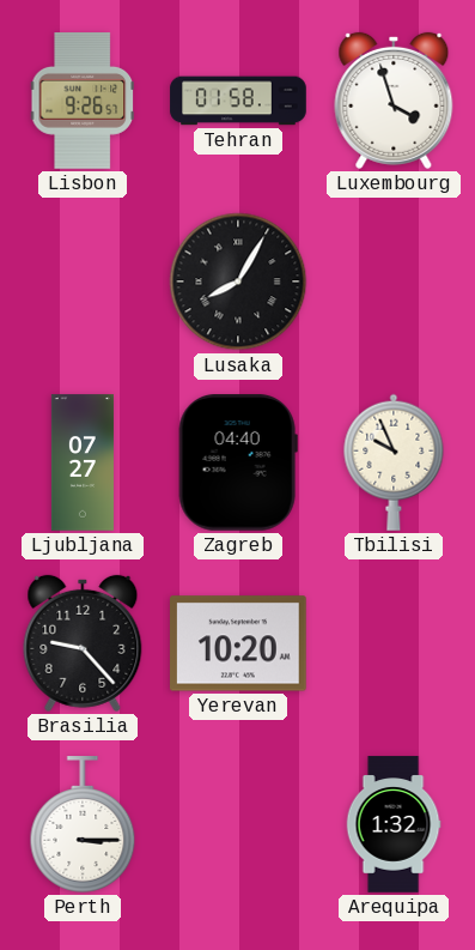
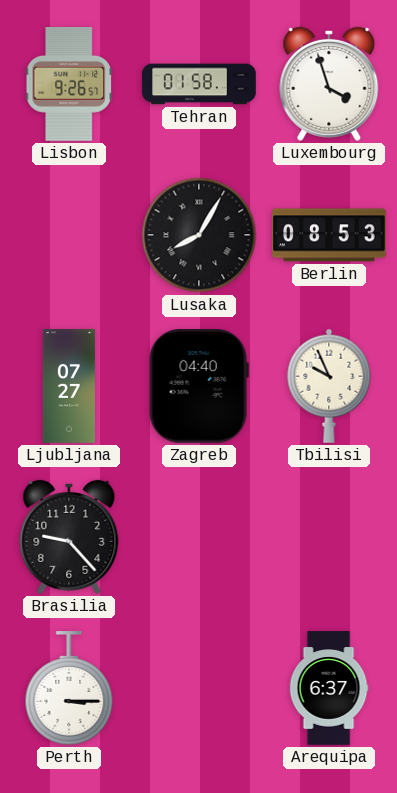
Berlin: none -> 08:53
Yerevan: 10:20 -> none
Arequipa: 1:32 -> 6:37
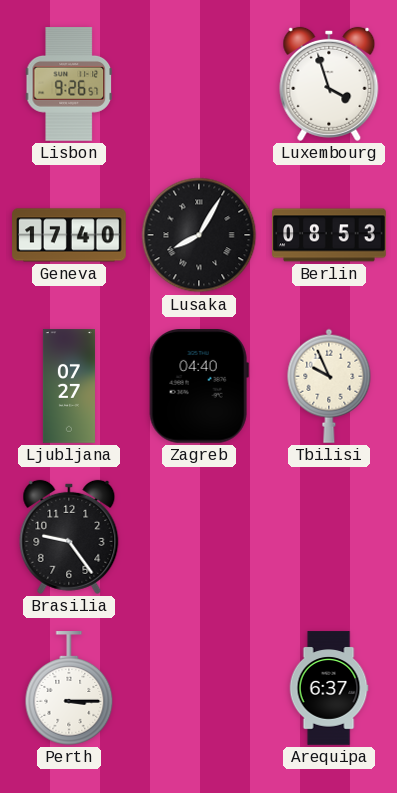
Tehran: 01:58 -> none
Geneva: none -> 17:40
Brasilia: 9:23 -> 9:24
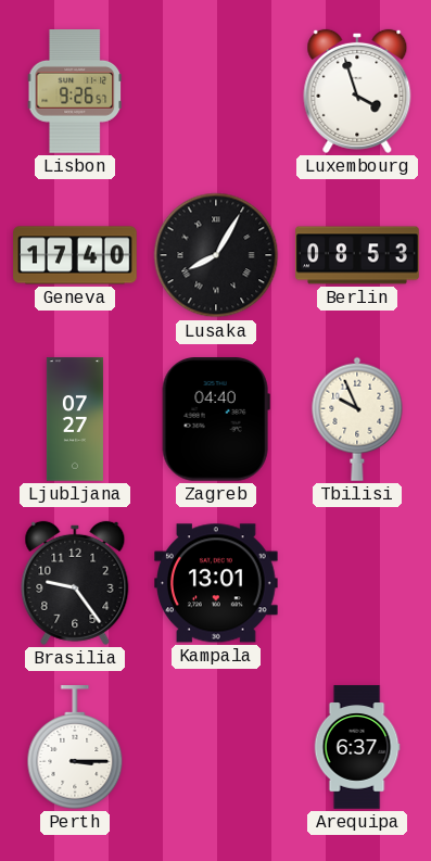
Kampala: none -> 13:01
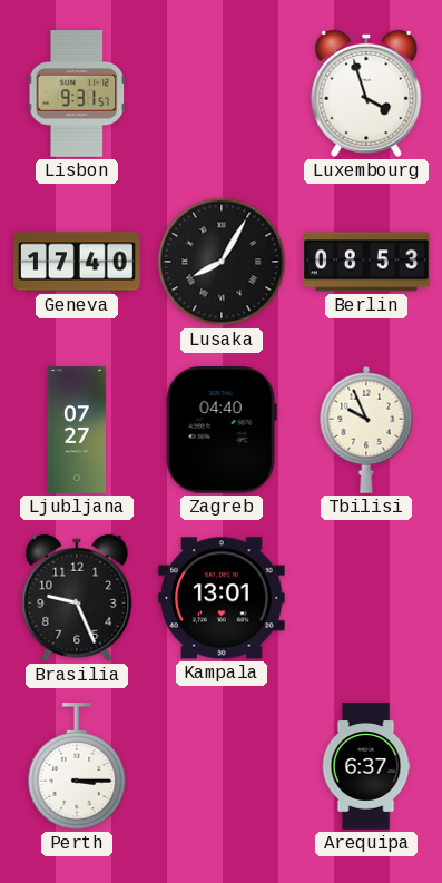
Lisbon: 9:26 -> 9:31
Brasilia: 9:24 -> 9:26
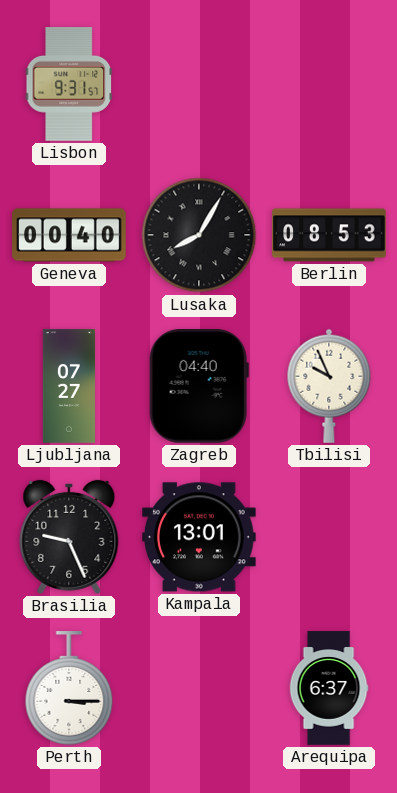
Luxembourg: 3:57 -> none
Geneva: 17:40 -> 00:40
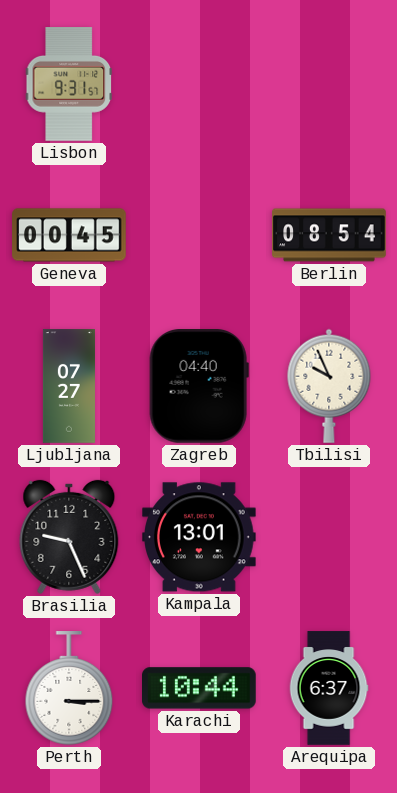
Geneva: 00:40 -> 00:45
Lusaka: 8:05 -> none
Berlin: 08:53 -> 08:54
Karachi: none -> 10:44
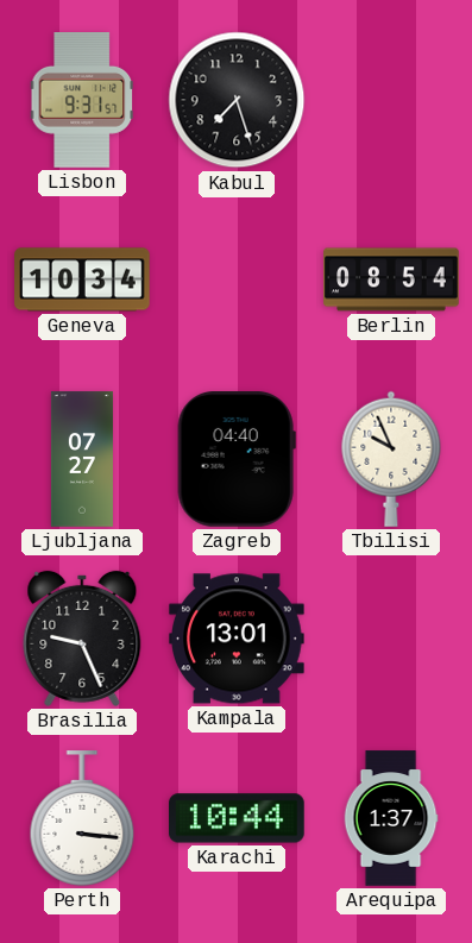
Kabul: none -> 7:27
Geneva: 00:45 -> 10:34
Perth: 3:15 -> 3:16
Arequipa: 6:37 -> 1:37
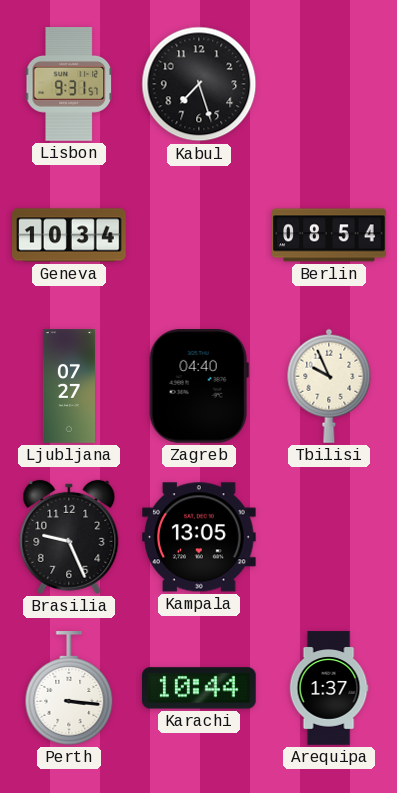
Kampala: 13:01 -> 13:05
